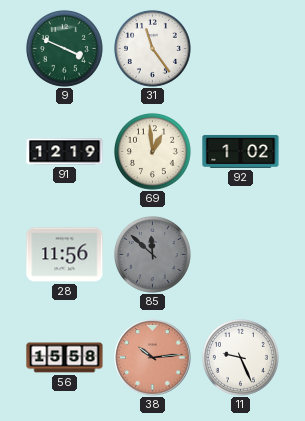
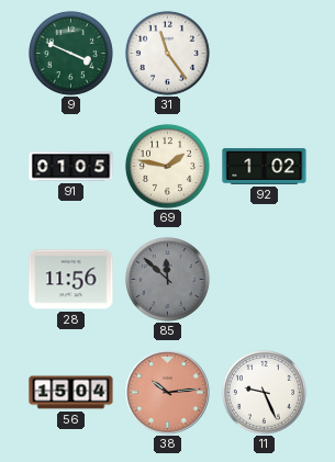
91: 12:19 -> 01:05
69: 12:59 -> 1:47
56: 15:58 -> 15:04
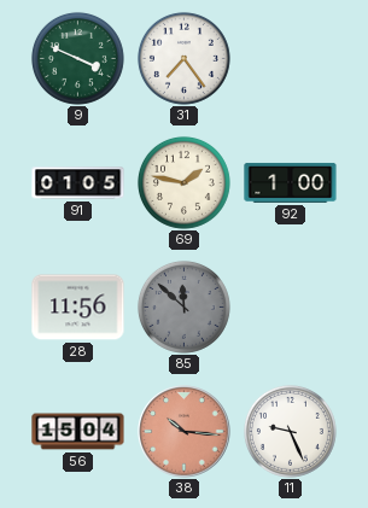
31: 11:24 -> 7:24
92: 1:02 -> 1:00
38: 10:14 -> 10:16
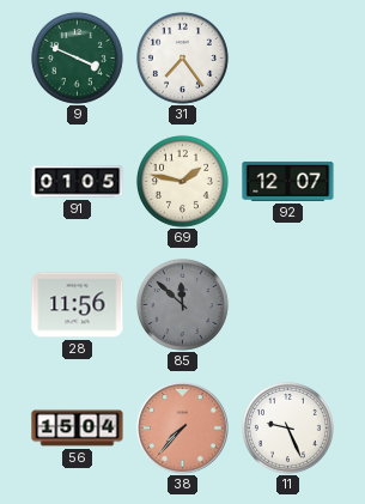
92: 1:00 -> 12:07
38: 10:16 -> 7:37
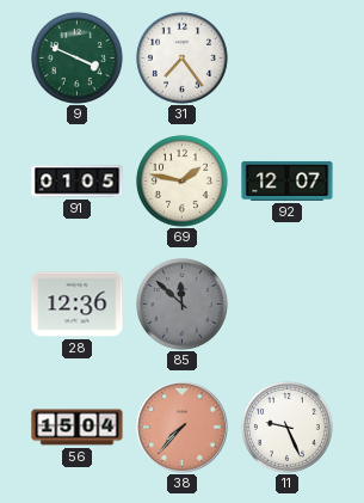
28: 11:56 -> 12:36
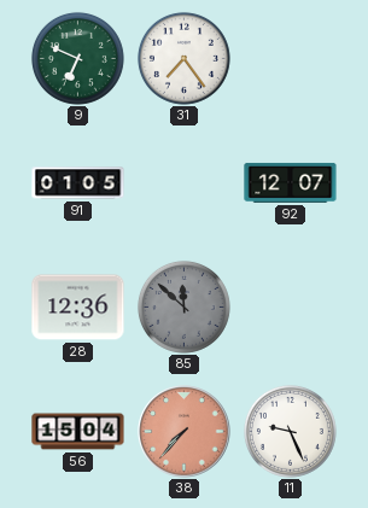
9: 3:49 -> 6:49
69: 1:47 -> none
